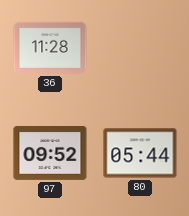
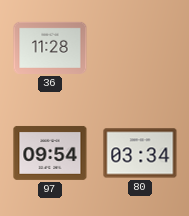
97: 09:52 -> 09:54
80: 05:44 -> 03:34
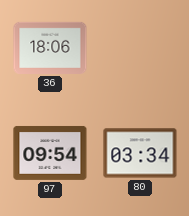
36: 11:28 -> 18:06
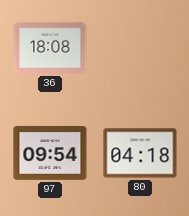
36: 18:06 -> 18:08
80: 03:34 -> 04:18
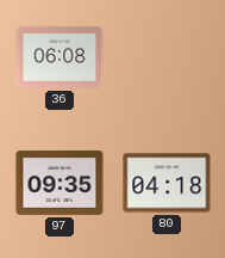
36: 18:08 -> 06:08
97: 09:54 -> 09:35
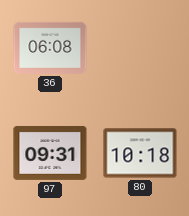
97: 09:35 -> 09:31
80: 04:18 -> 10:18
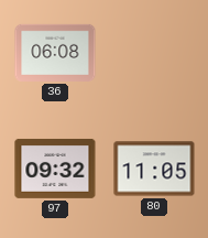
97: 09:31 -> 09:32
80: 10:18 -> 11:05
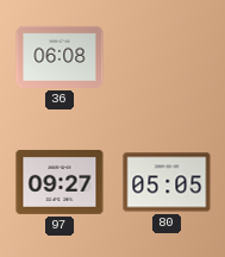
97: 09:32 -> 09:27
80: 11:05 -> 05:05
